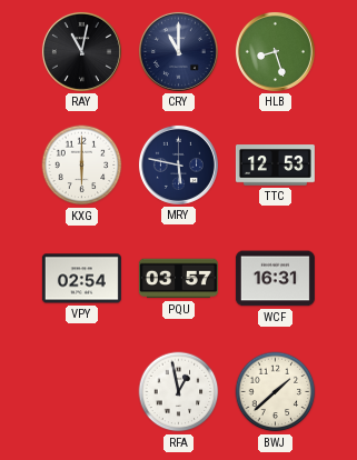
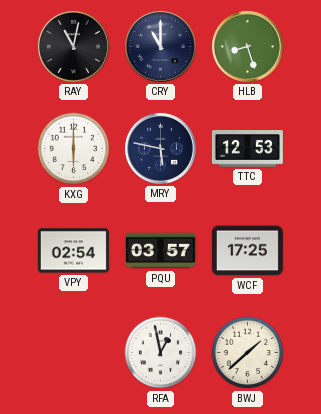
WCF: 16:31 -> 17:25
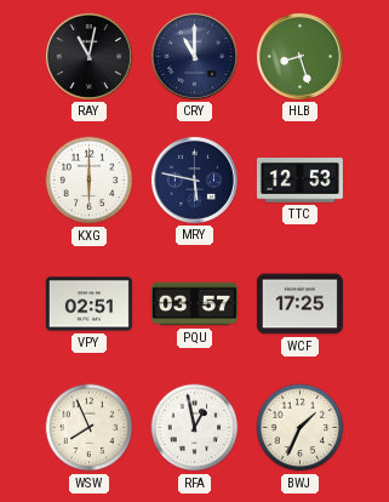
VPY: 02:54 -> 02:51
WSW: none -> 7:56
BWJ: 1:38 -> 1:34
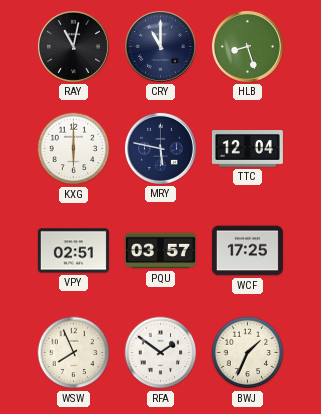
TTC: 12:53 -> 12:04
RFA: 12:58 -> 1:51
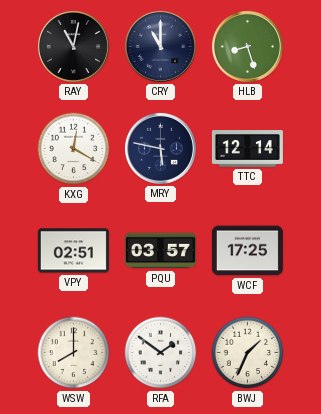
KXG: 6:00 -> 12:20
TTC: 12:04 -> 12:14
WSW: 7:56 -> 8:00
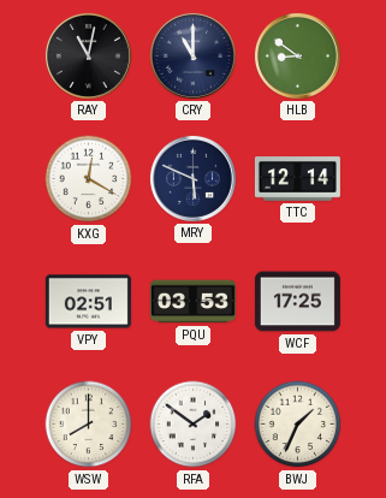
HLB: 8:27 -> 8:51
MRY: 5:47 -> 5:49
PQU: 03:57 -> 03:53
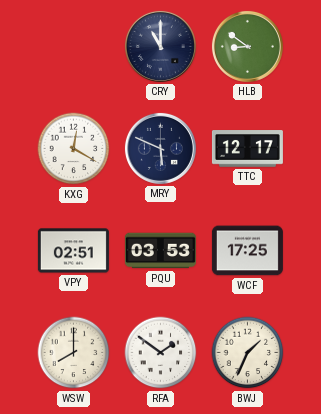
RAY: 11:02 -> none
TTC: 12:14 -> 12:17
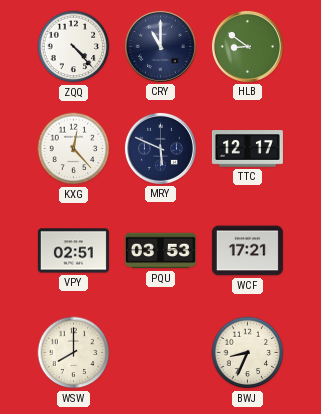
ZQQ: none -> 4:23
KXG: 12:20 -> 12:23
WCF: 17:25 -> 17:21
RFA: 1:51 -> none
BWJ: 1:34 -> 8:34
